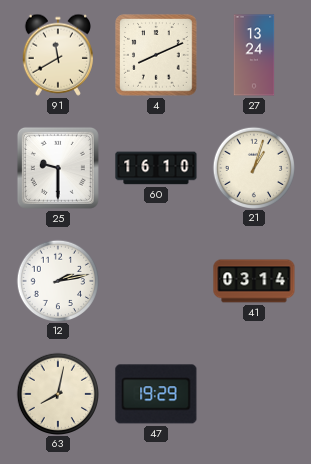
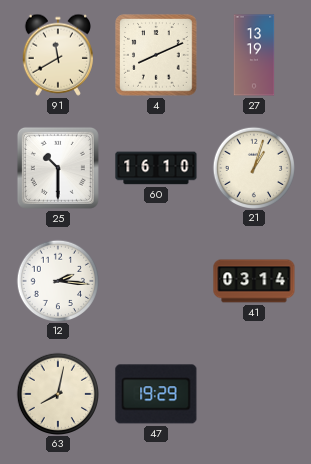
27: 13:24 -> 13:19
25: 9:30 -> 10:30
12: 2:13 -> 2:16
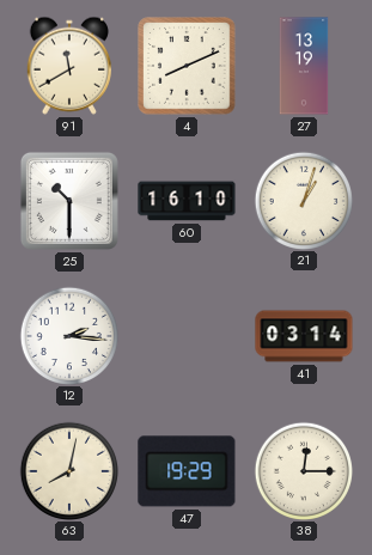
38: none -> 12:15
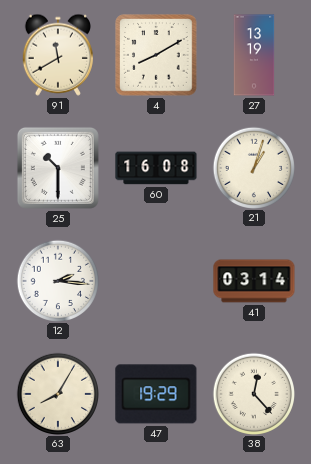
4: 8:11 -> 8:10
60: 16:10 -> 16:08
63: 8:02 -> 8:05
38: 12:15 -> 12:23
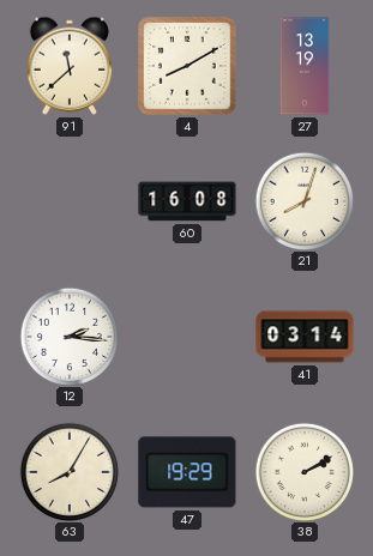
91: 11:40 -> 11:38
25: 10:30 -> none
21: 1:03 -> 8:03
38: 12:23 -> 2:10
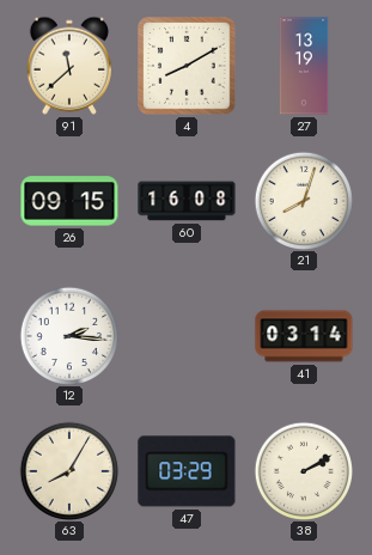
26: none -> 09:15
47: 19:29 -> 03:29
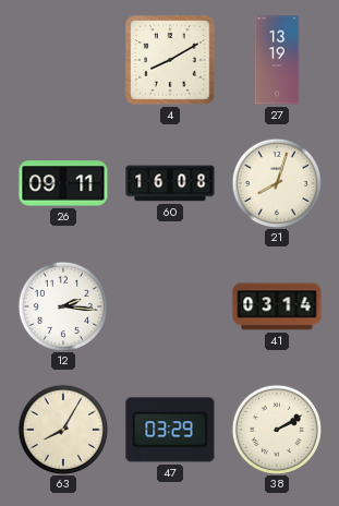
91: 11:38 -> none
26: 09:15 -> 09:11
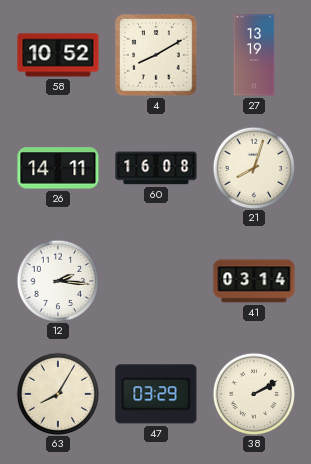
58: none -> 10:52
26: 09:11 -> 14:11
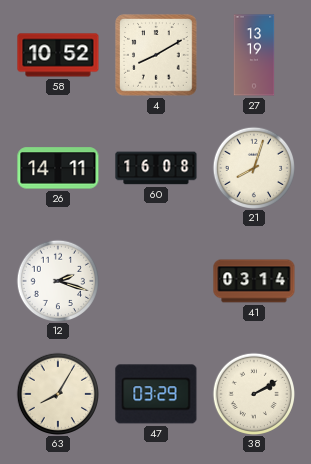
12: 2:16 -> 2:18
